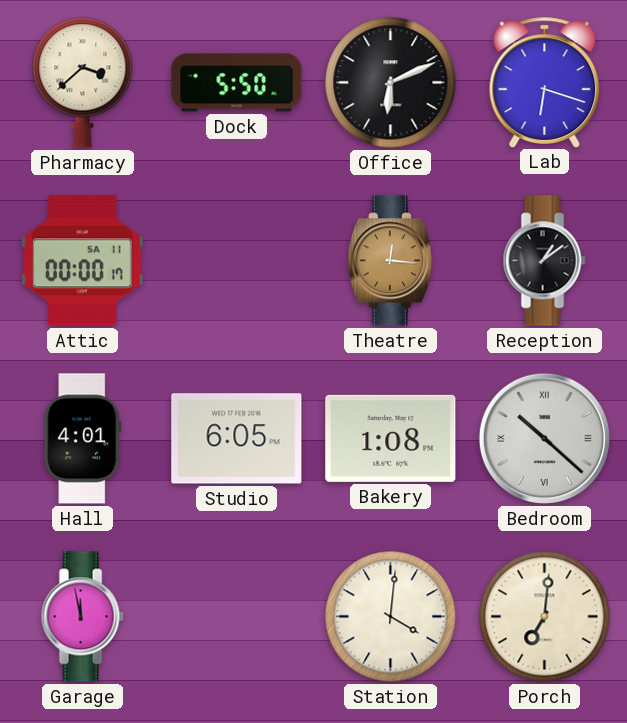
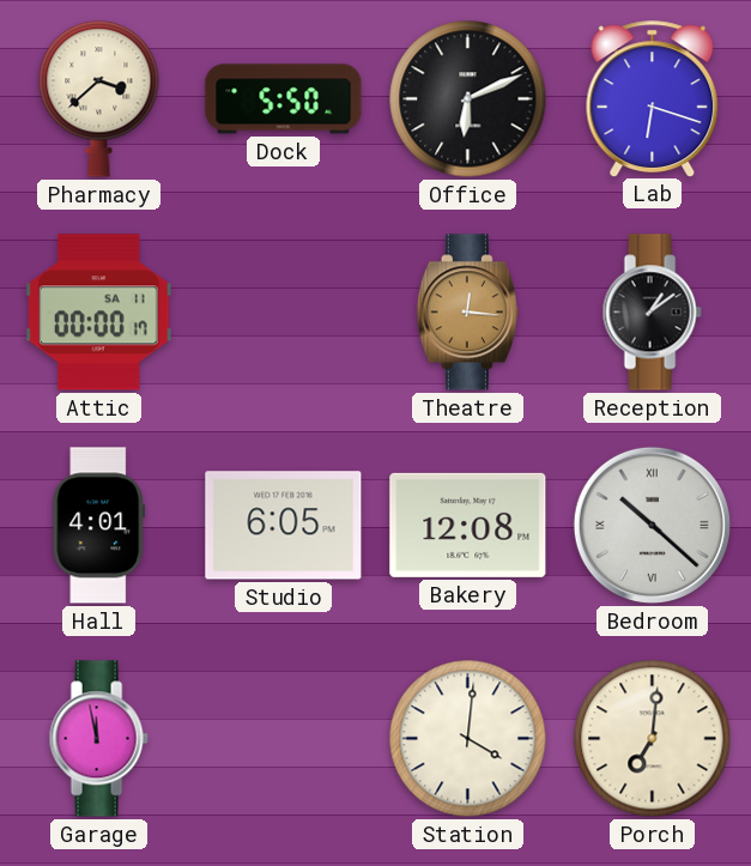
Bakery: 1:08 -> 12:08
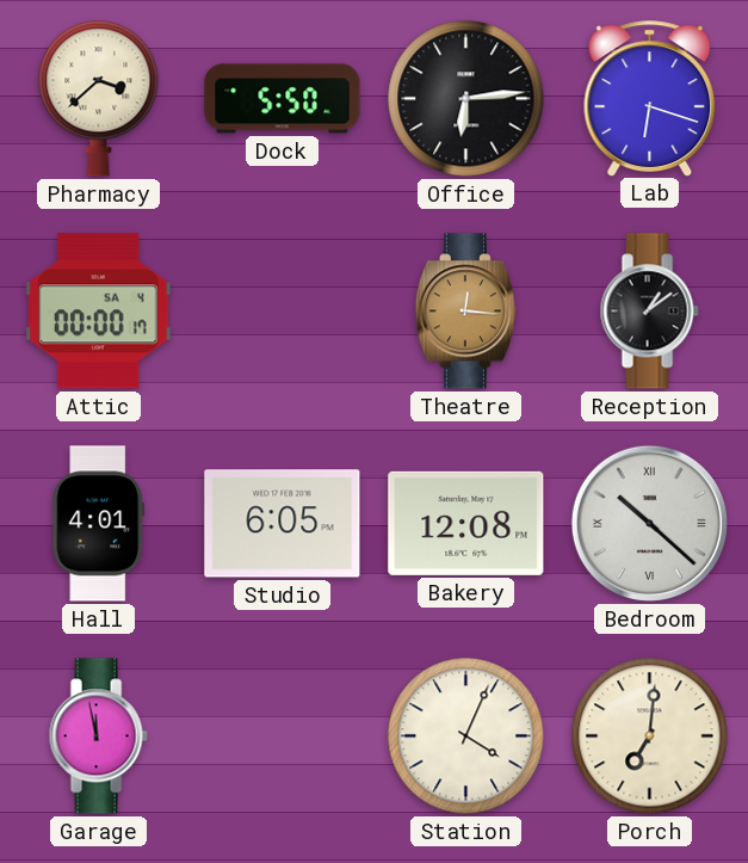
Office: 6:11 -> 6:14
Attic date: SA 11 -> SA 4
Station: 4:01 -> 4:04
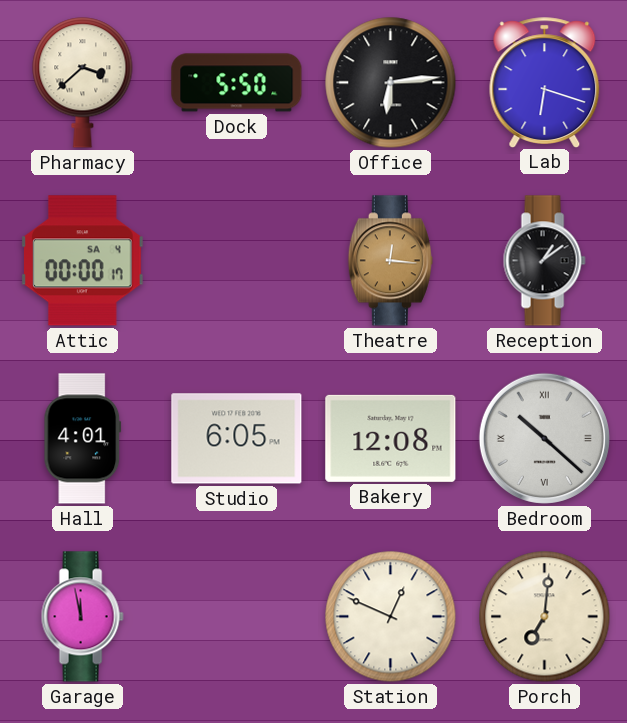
Station: 4:04 -> 12:49
